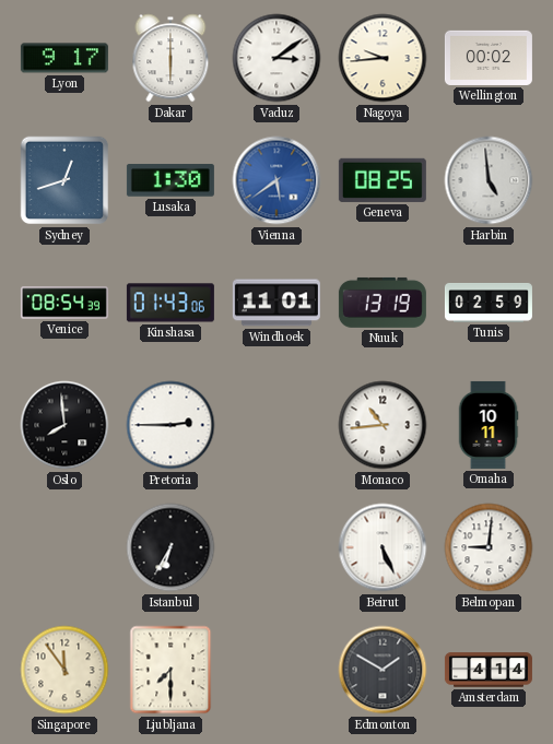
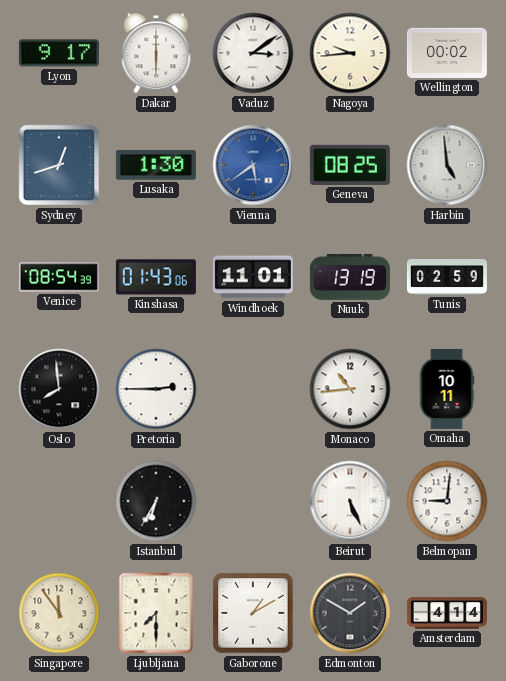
Gaborone: none -> 1:10
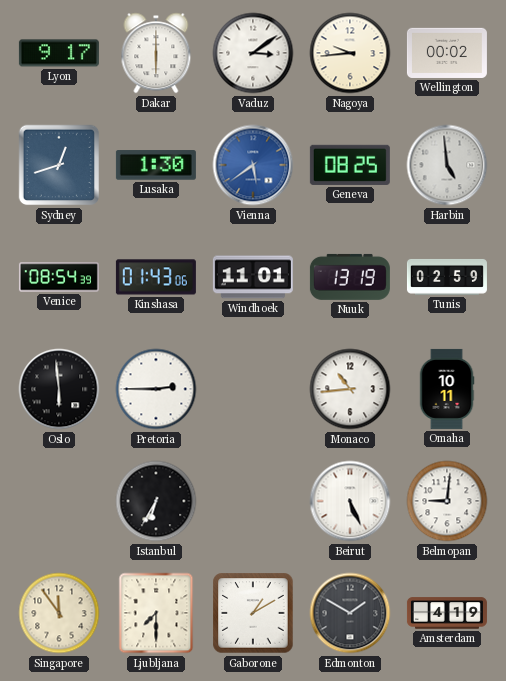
Oslo: 7:59 -> 5:59
Amsterdam: 4:14 -> 4:19
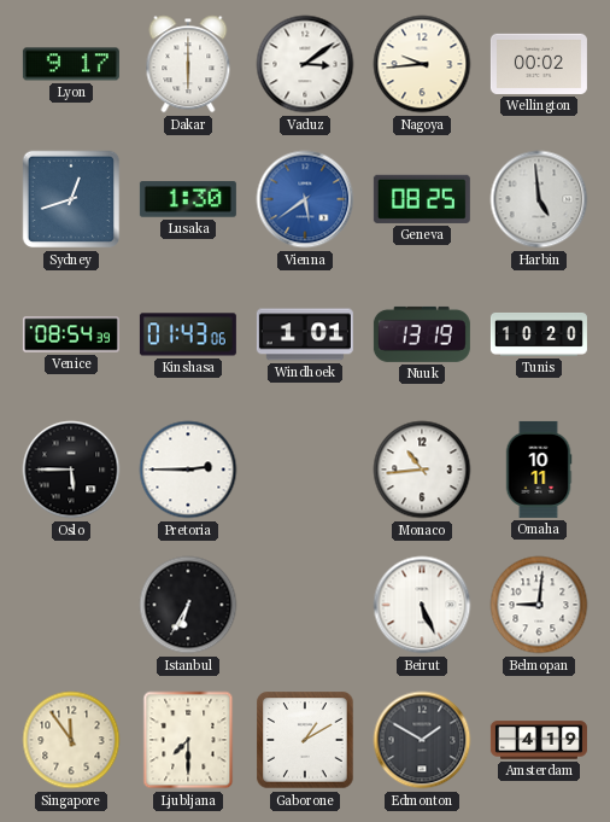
Windhoek: 11:01 -> 1:01
Tunis: 02:59 -> 10:20
Oslo: 5:59 -> 5:45
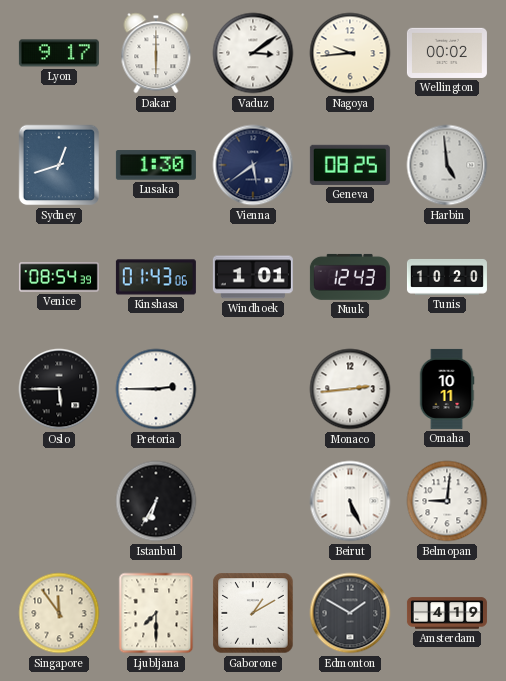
Vienna dial: blue -> navy
Nuuk: 13:19 -> 12:43
Monaco: 10:44 -> 2:44
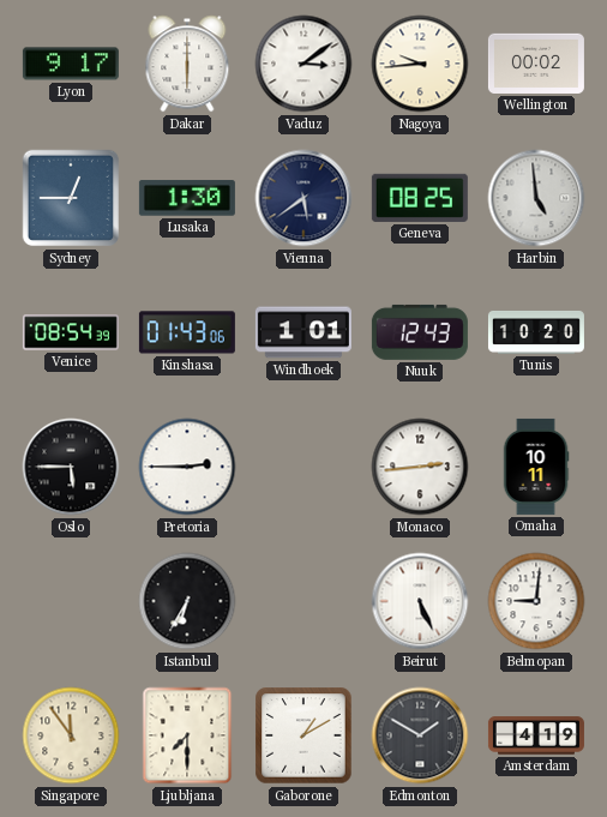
Sydney: 12:42 -> 12:45
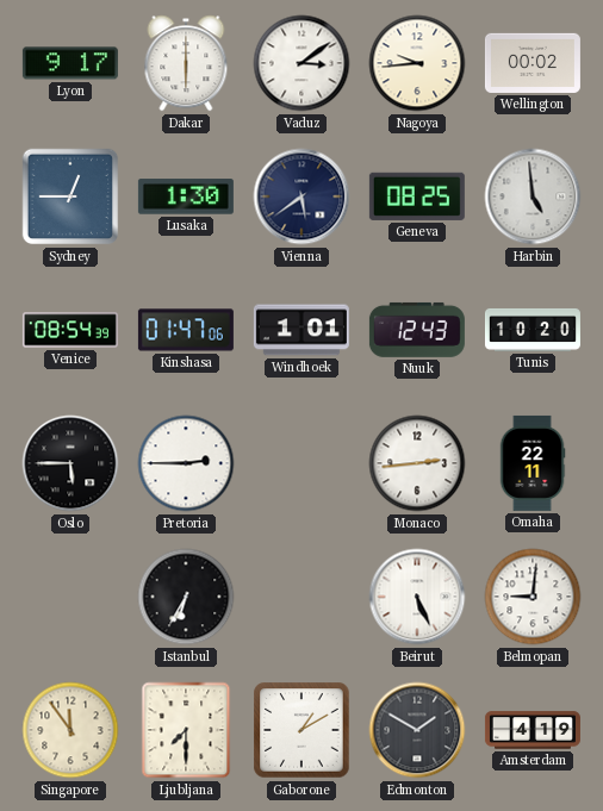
Kinshasa: 01:43 -> 01:47
Omaha: 10:11 -> 22:11
